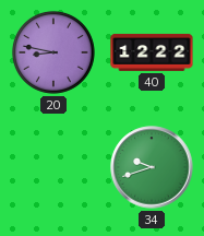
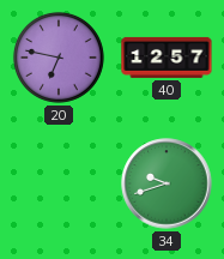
20: 8:47 -> 6:47
40: 12:22 -> 12:57
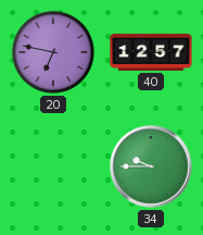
34: 9:42 -> 9:45
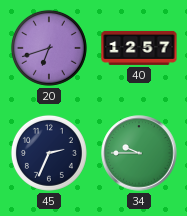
20: 6:47 -> 6:42
45: none -> 2:34
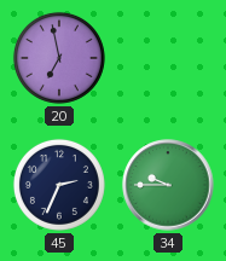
20: 6:42 -> 6:58
40: 12:57 -> none
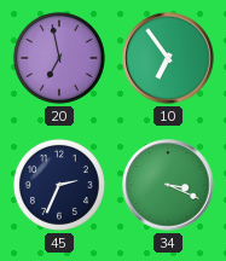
10: none -> 6:54
34: 9:45 -> 3:19
